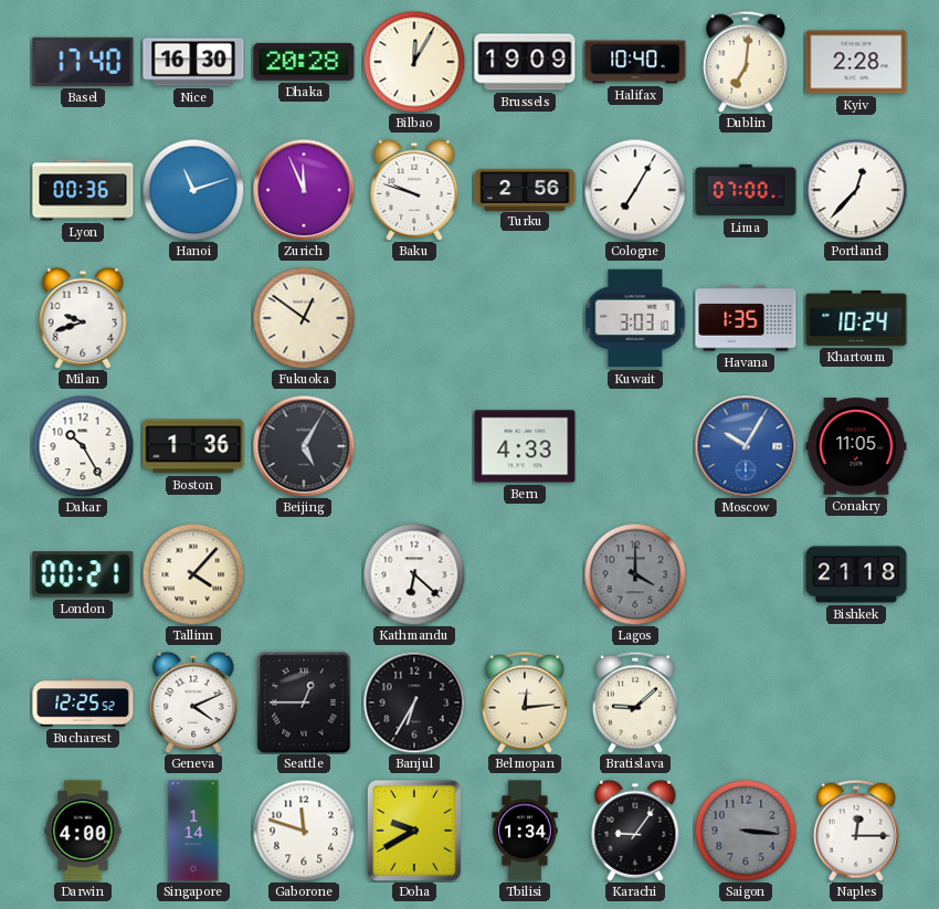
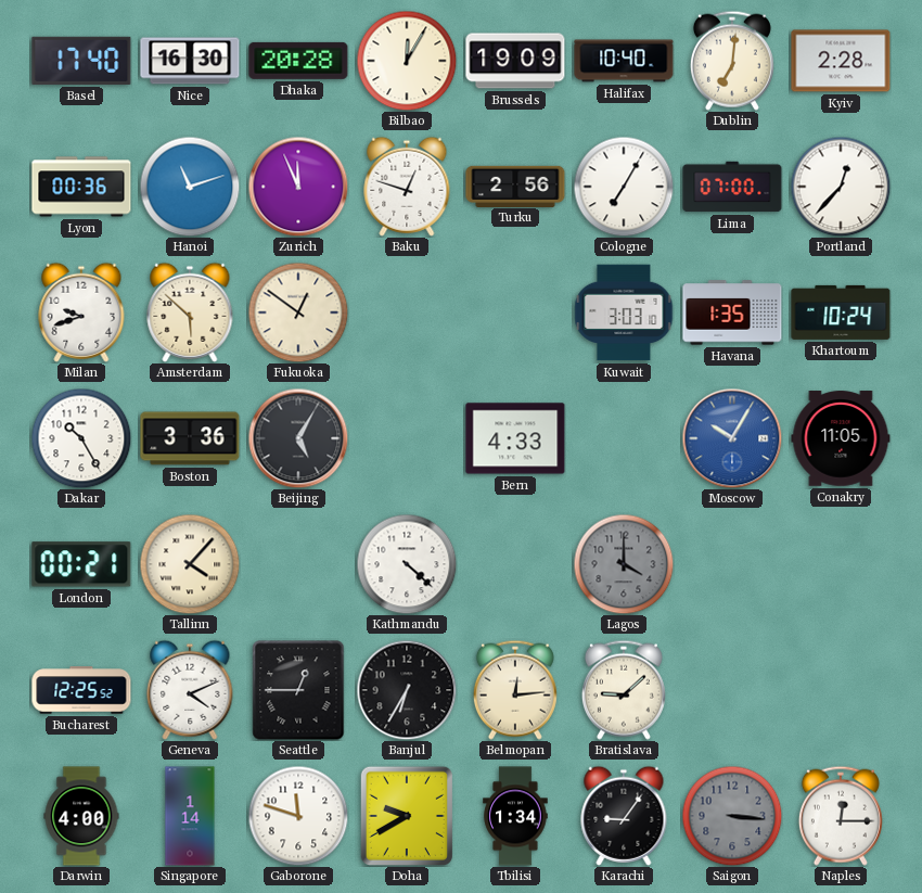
Baku: 9:48 -> 12:48
Amsterdam: none -> 5:52
Boston: 1:36 -> 3:36
Kathmandu: 6:22 -> 4:22
Bishkek: 21:18 -> none
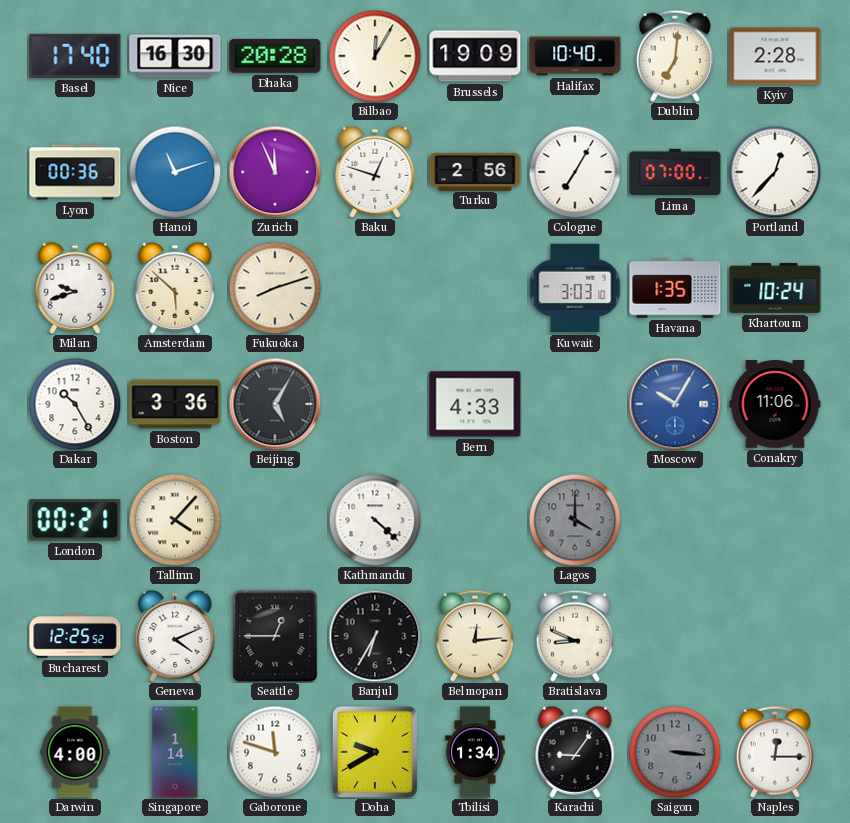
Fukuoka: 12:51 -> 8:12
Conakry: 11:05 -> 11:06
Bratislava: 9:08 -> 8:49
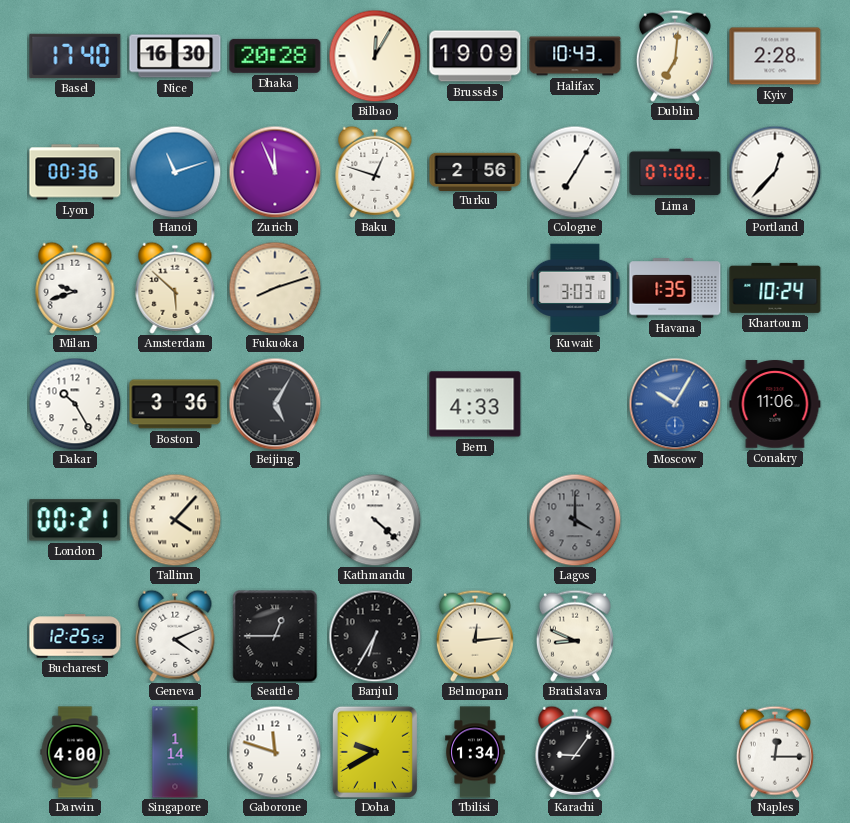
Halifax: 10:40 -> 10:43
Saigon: 3:16 -> none
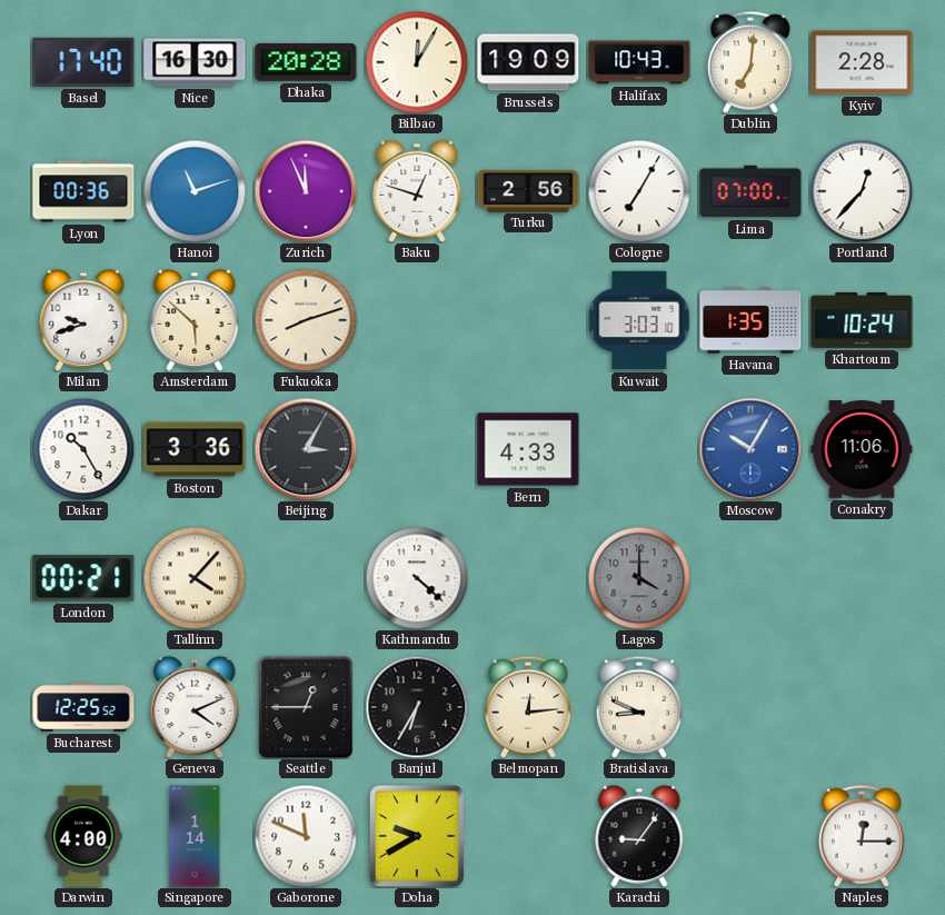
Beijing: 5:05 -> 3:05
Gaborone: 11:48 -> 11:49
Tbilisi: 1:34 -> none
